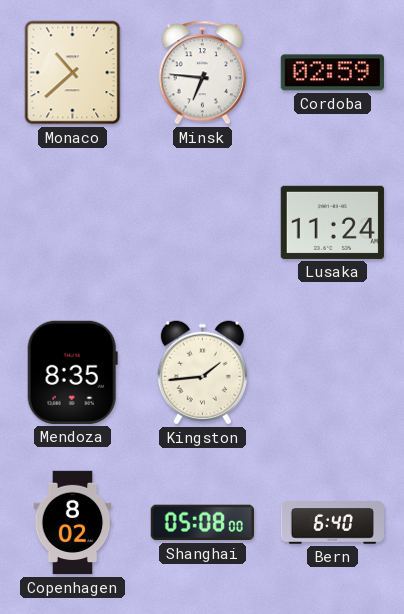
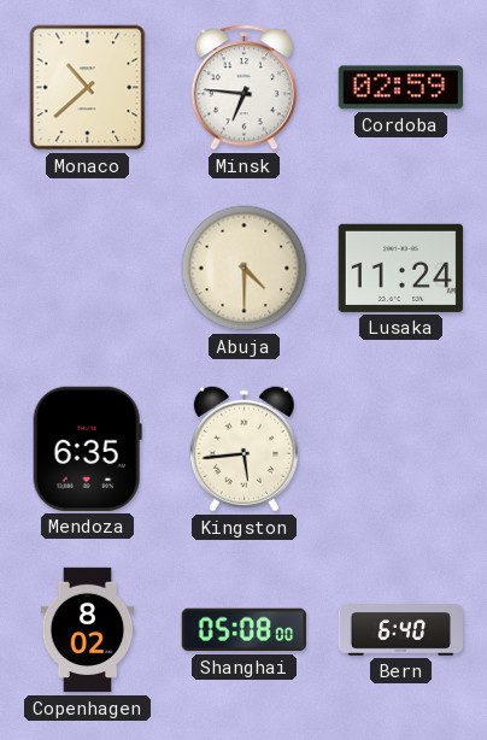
Abuja: none -> 4:30
Mendoza: 8:35 -> 6:35
Kingston: 1:44 -> 5:44
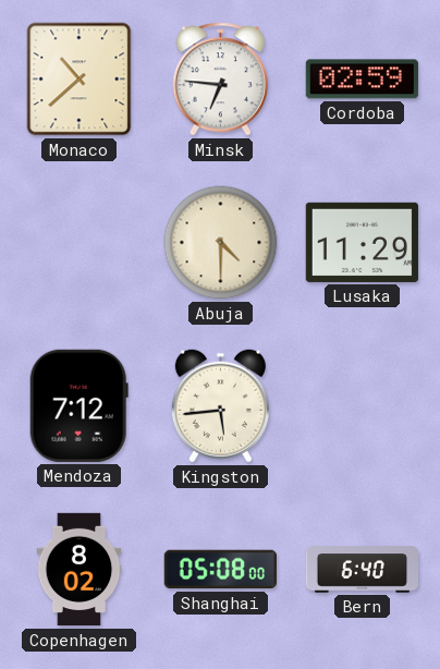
Lusaka: 11:24 -> 11:29
Mendoza: 6:35 -> 7:12
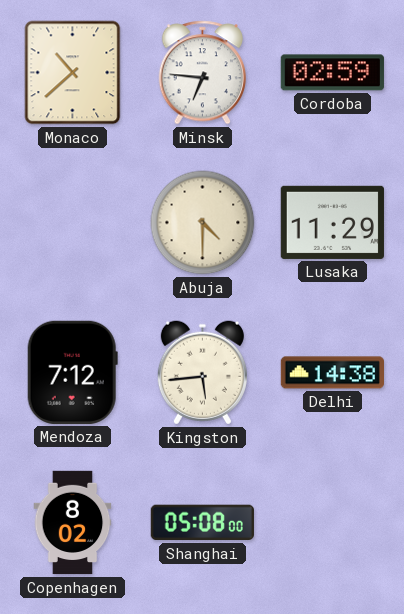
Delhi: none -> 14:38
Bern: 6:40 -> none
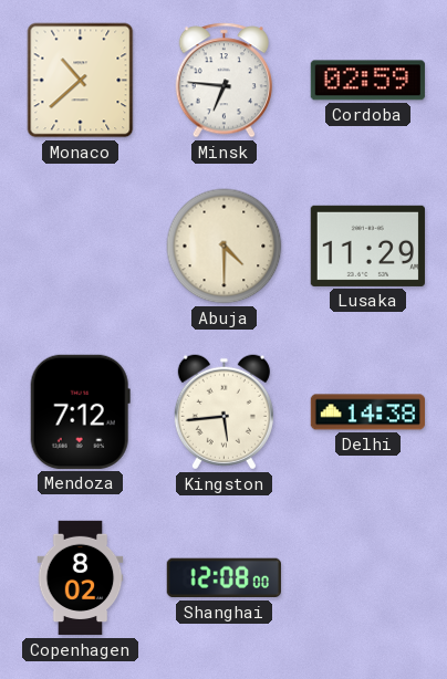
Shanghai: 05:08 -> 12:08
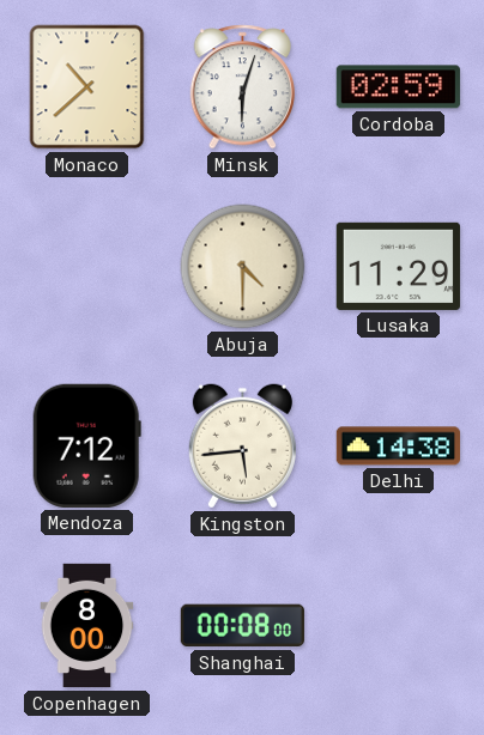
Minsk: 6:46 -> 6:03
Copenhagen: 8:02 -> 8:00
Shanghai: 12:08 -> 00:08
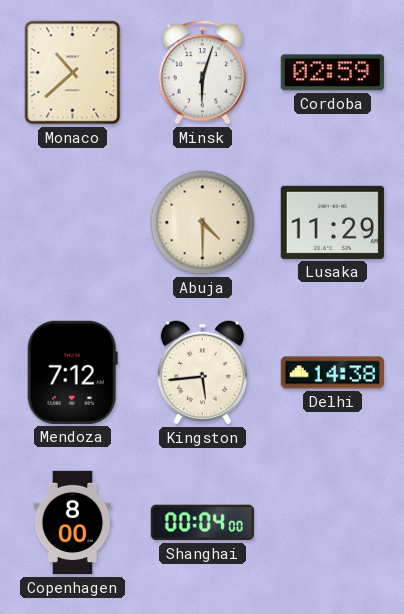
Shanghai: 00:08 -> 00:04
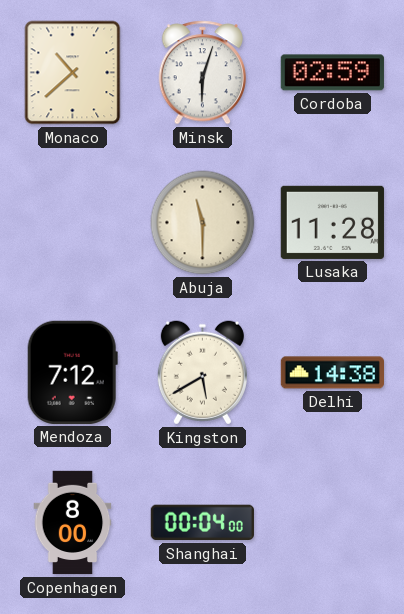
Abuja: 4:30 -> 11:30
Lusaka: 11:29 -> 11:28
Kingston: 5:44 -> 5:40
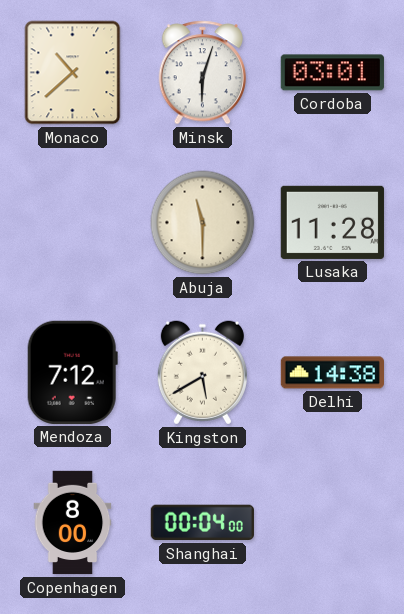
Cordoba: 02:59 -> 03:01
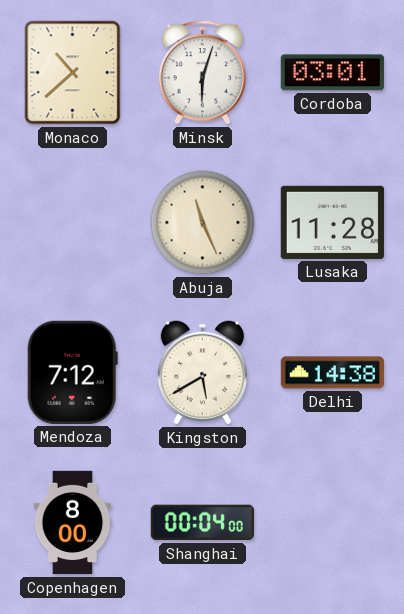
Abuja: 11:30 -> 11:26
